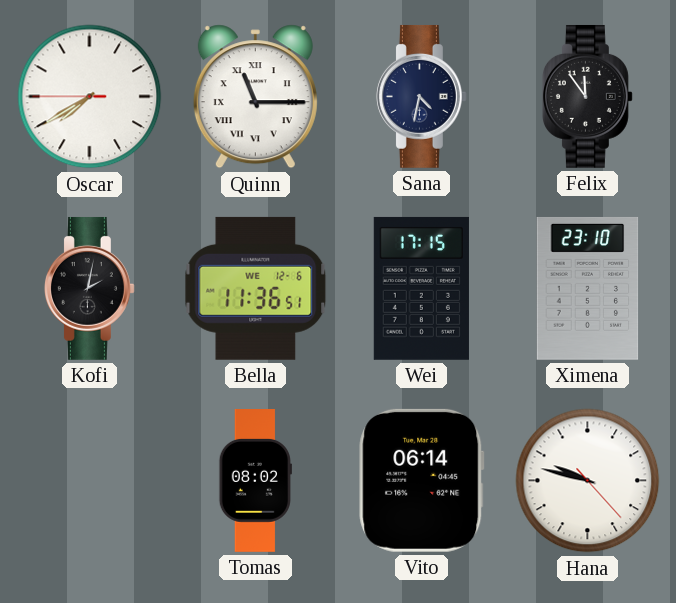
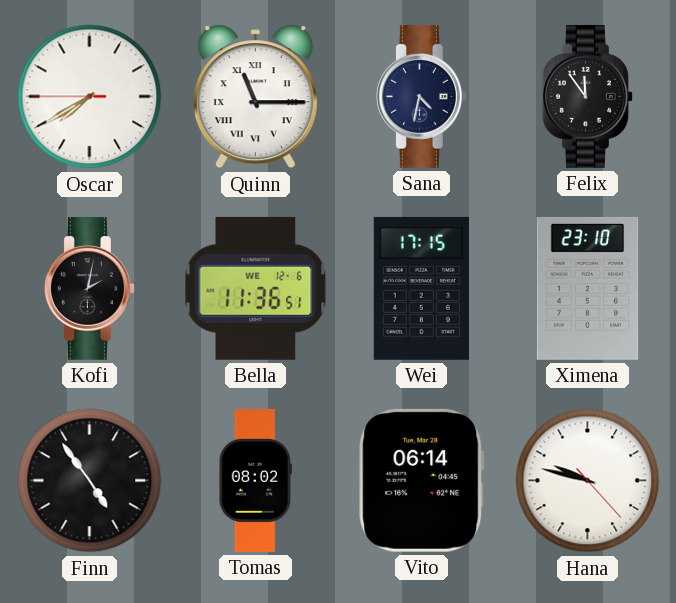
Finn: none -> 4:54
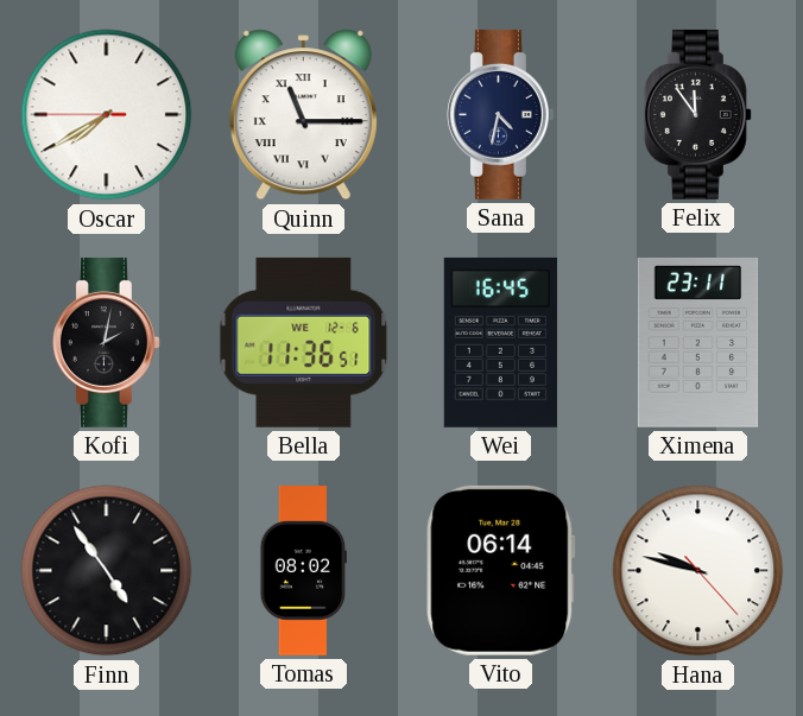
Wei: 17:15 -> 16:45
Ximena: 23:10 -> 23:11
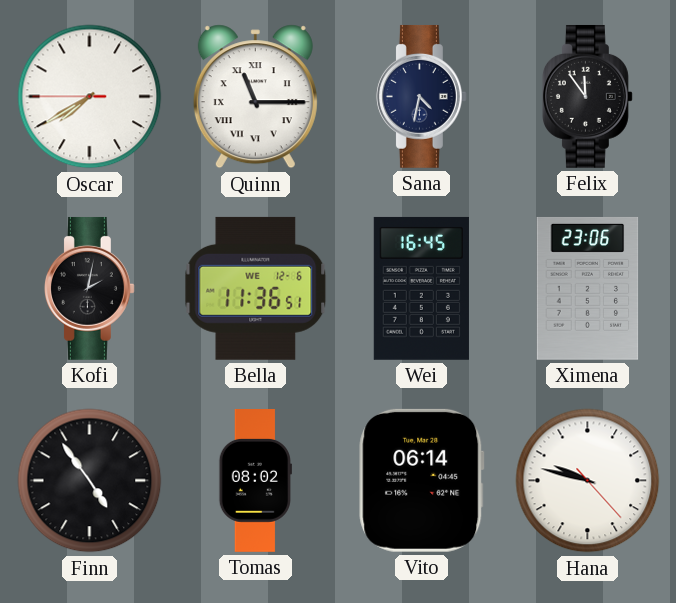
Ximena: 23:11 -> 23:06
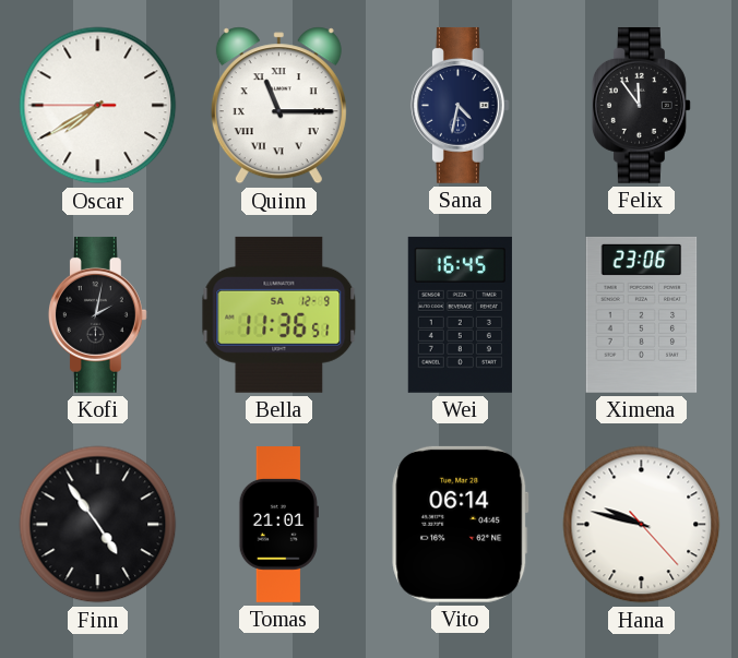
Bella date: WE 12-6 -> SA 12-9
Tomas: 08:02 -> 21:01
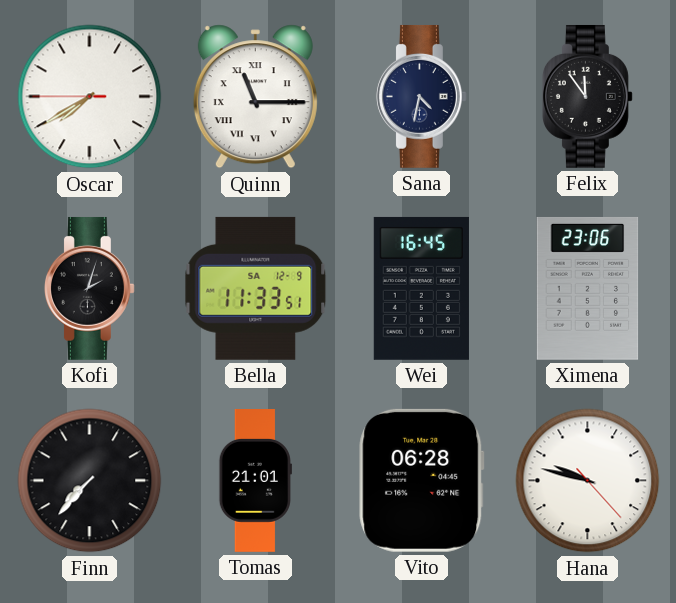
Kofi: 2:02 -> 2:03
Bella: 11:36 -> 11:33
Finn: 4:54 -> 7:37
Vito: 06:14 -> 06:28
